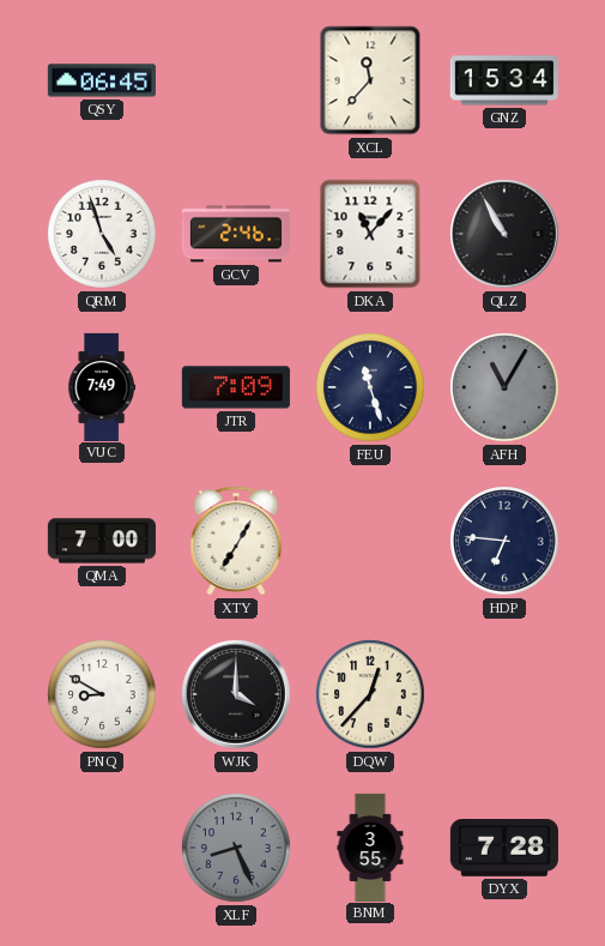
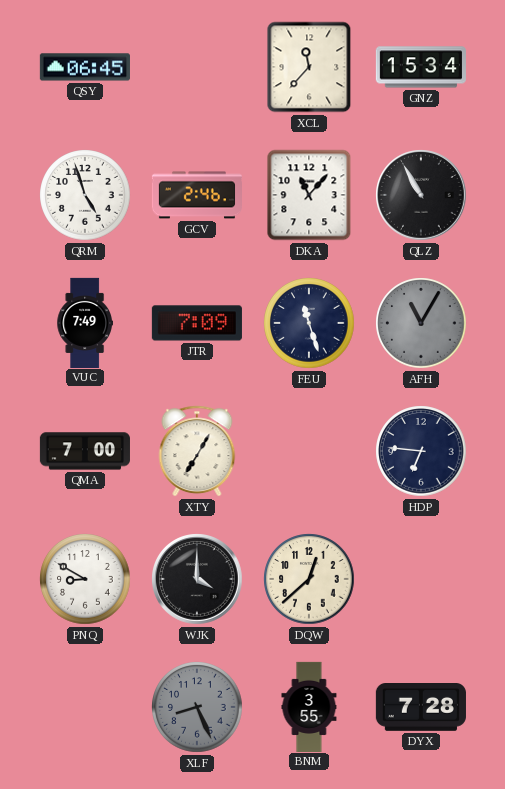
DQW: 12:37 -> 12:38
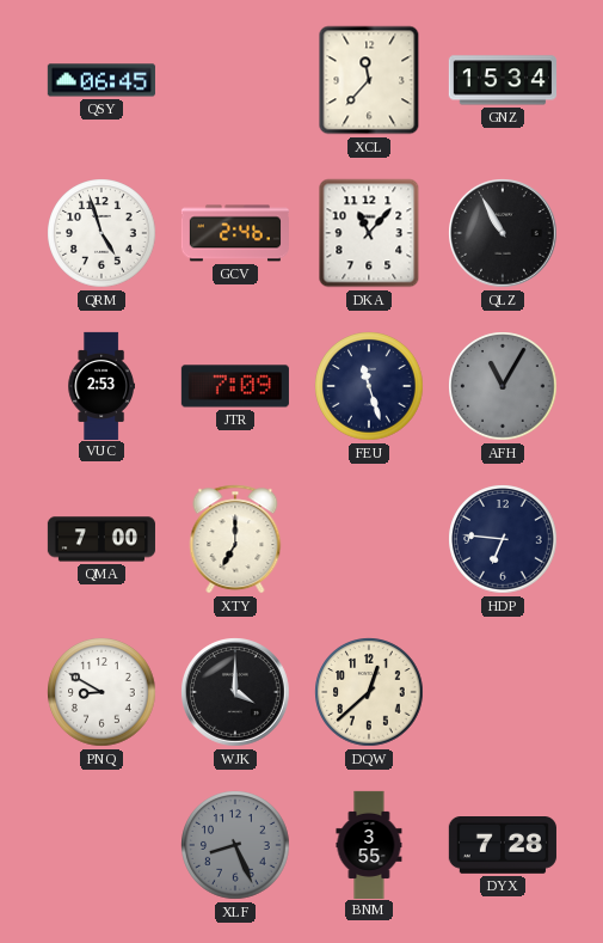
VUC: 7:49 -> 2:53
XTY: 7:05 -> 7:00
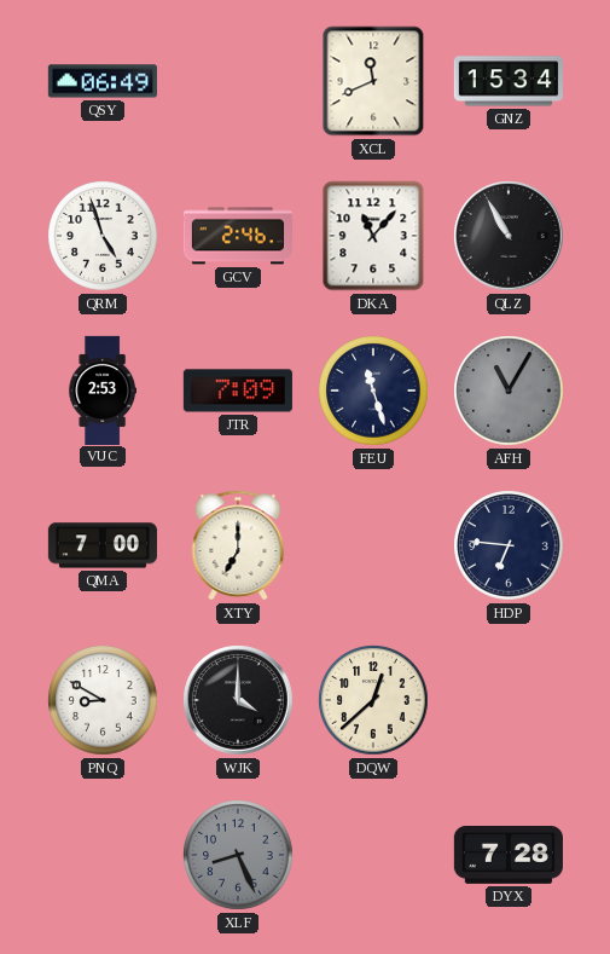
QSY: 06:45 -> 06:49
XCL: 11:37 -> 11:41
BNM: 3:55 -> none
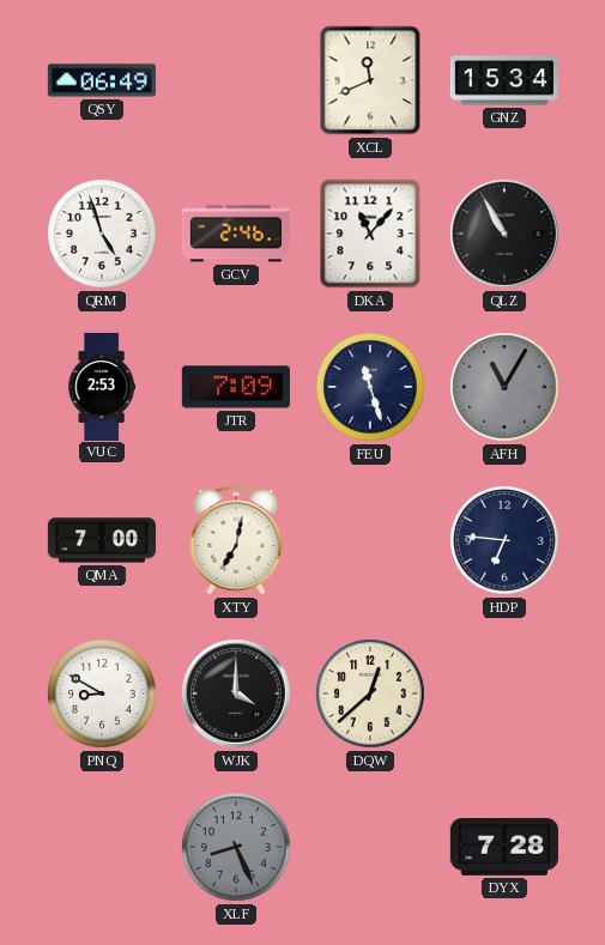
XTY: 7:00 -> 7:02
